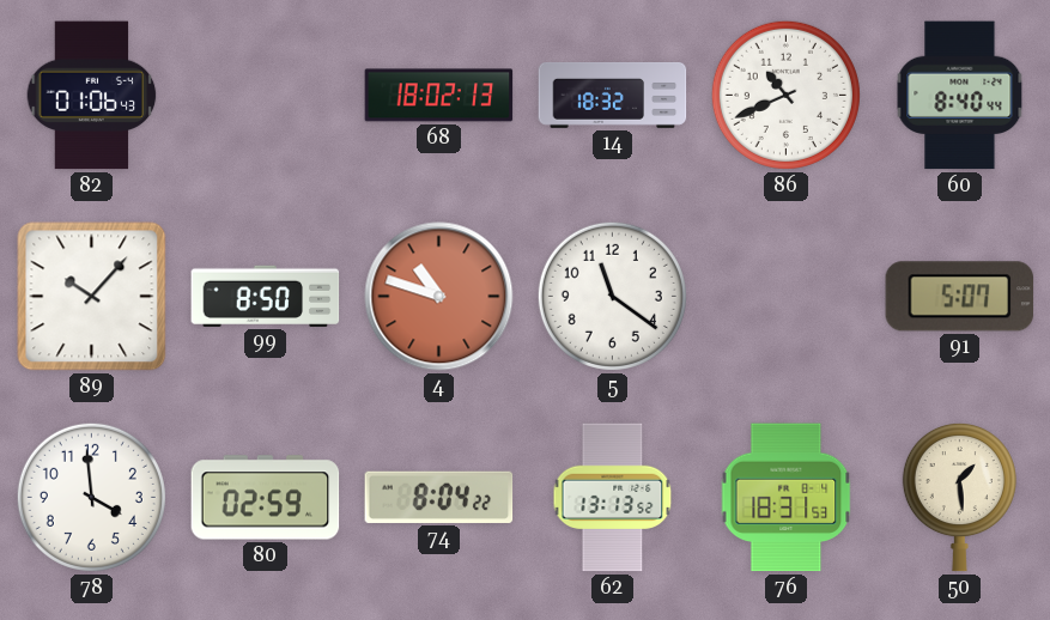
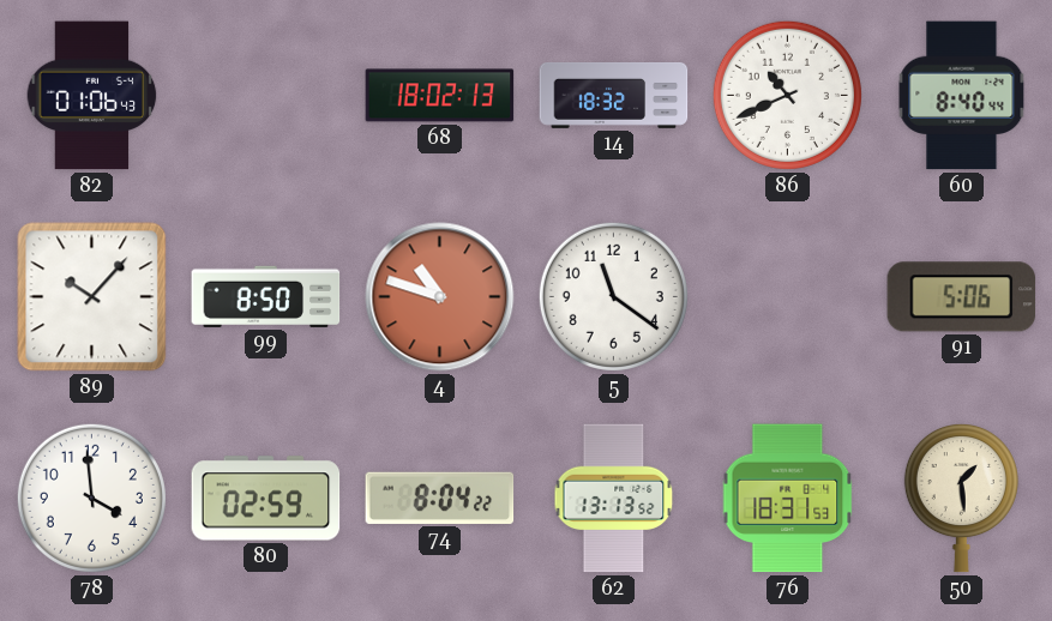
91: 5:07 -> 5:06
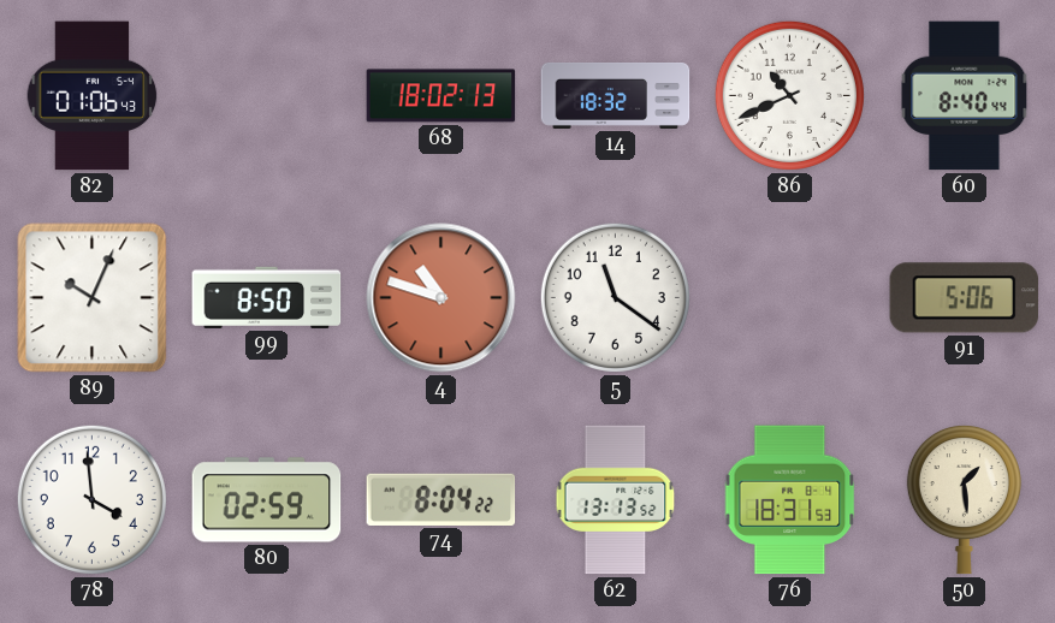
89: 10:07 -> 10:04
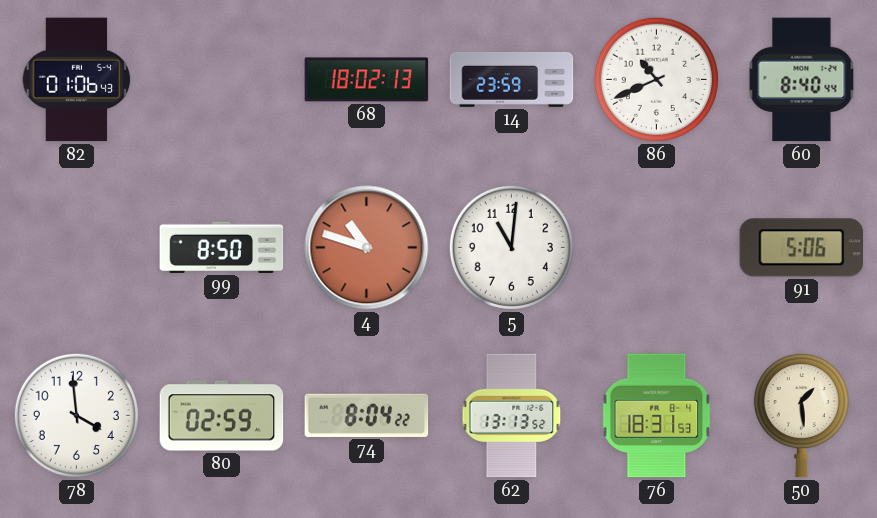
14: 18:32 -> 23:59
89: 10:04 -> none
5: 11:21 -> 11:01
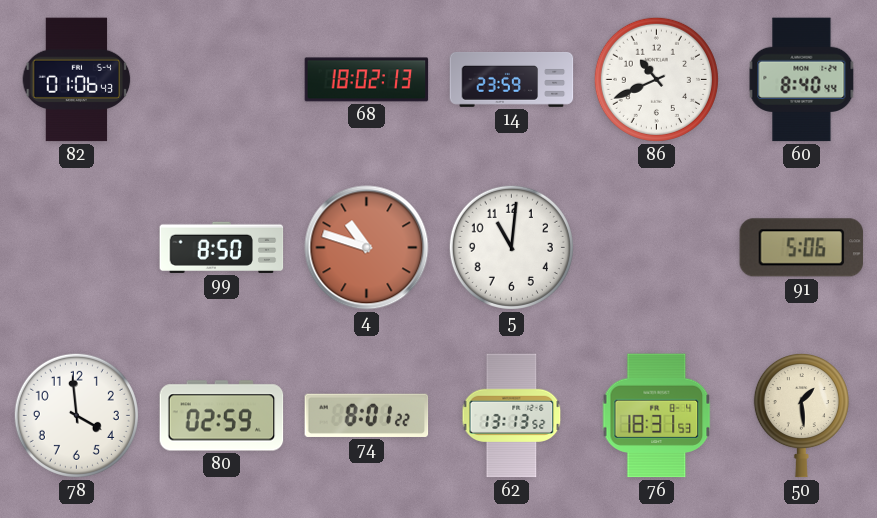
74: 8:04 -> 8:01
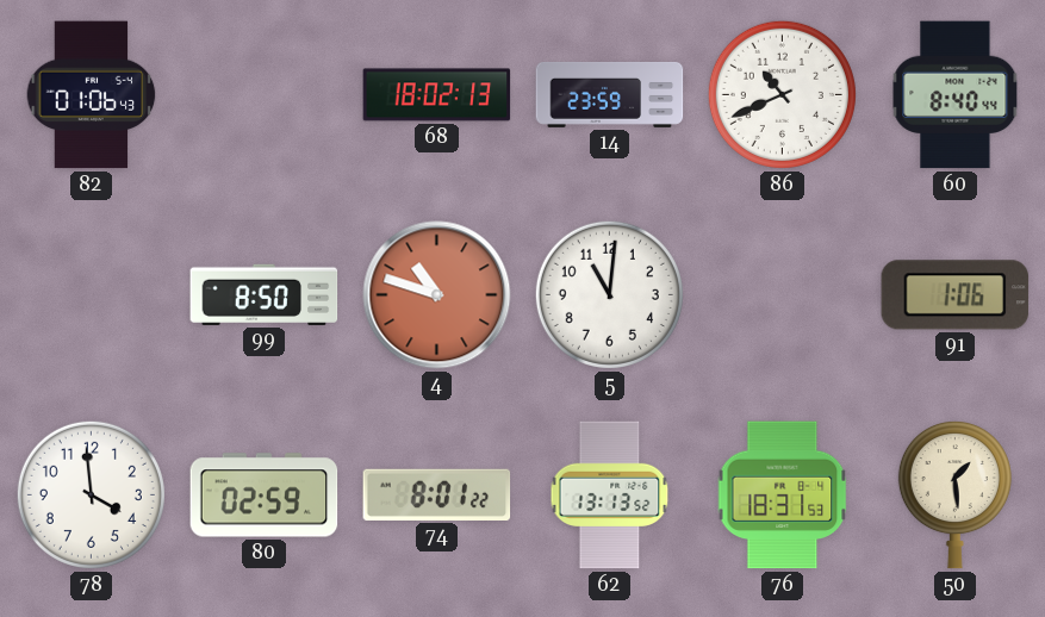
91: 5:06 -> 1:06
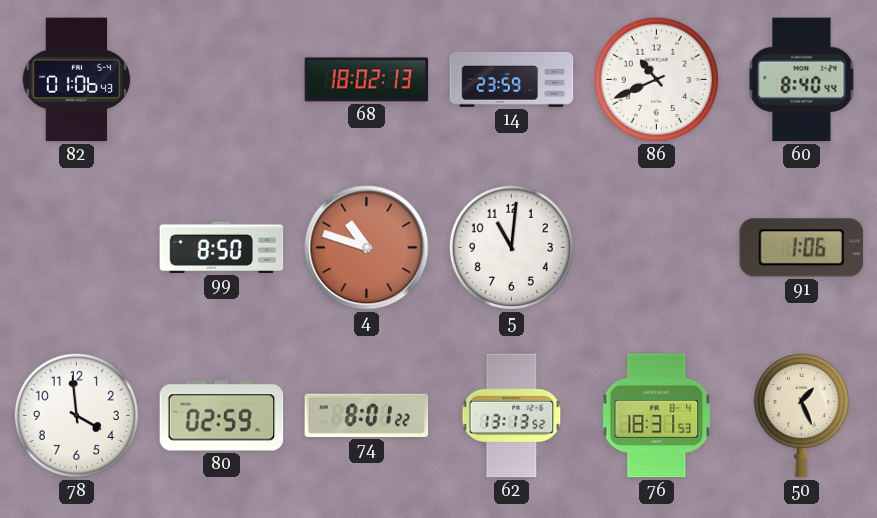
50: 1:29 -> 1:26
